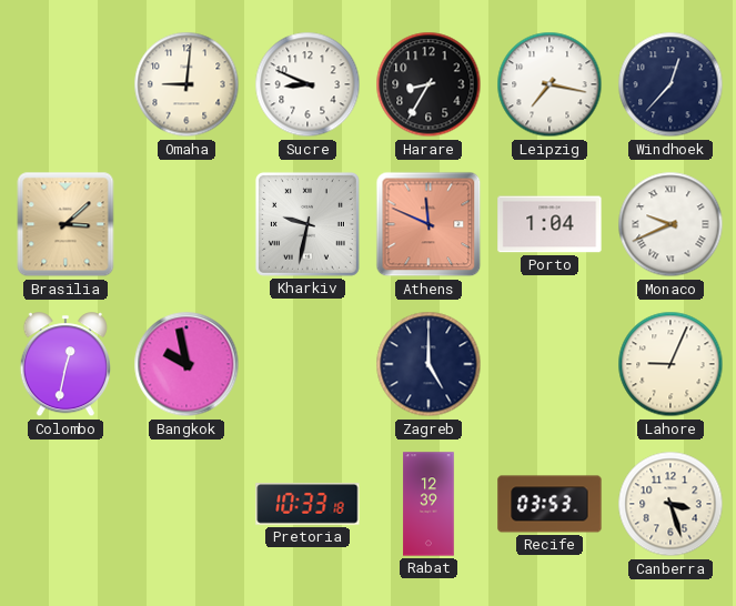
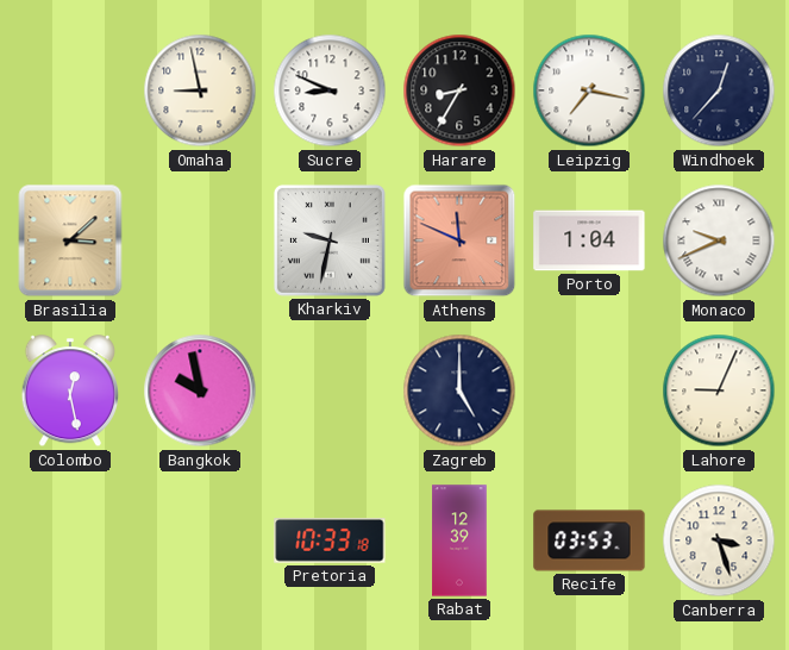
Omaha: 9:01 -> 8:58
Colombo: 12:32 -> 12:28
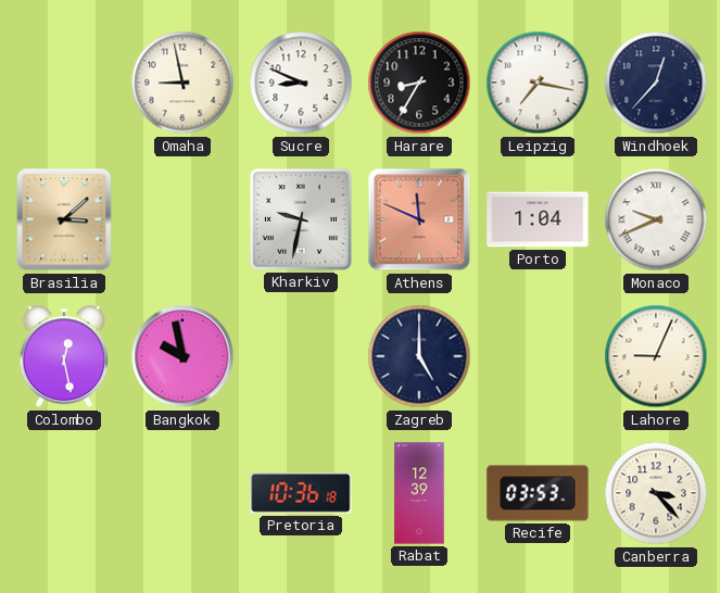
Pretoria: 10:33 -> 10:36
Canberra: 3:27 -> 3:23
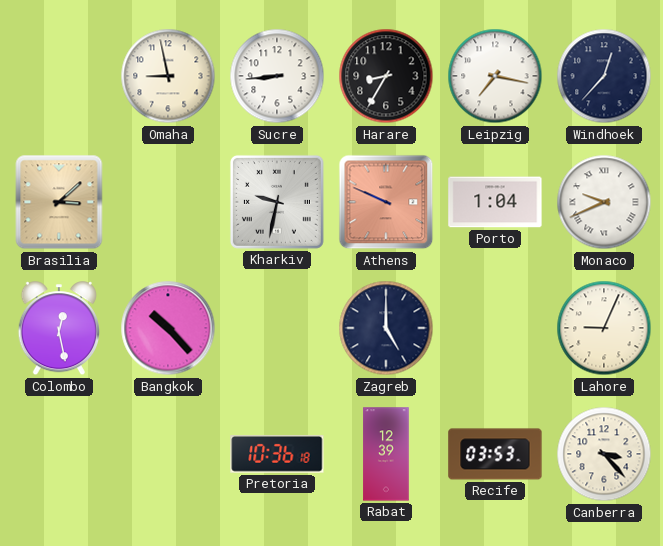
Sucre: 8:49 -> 8:44
Athens: 11:49 -> 9:49
Bangkok: 9:58 -> 10:23
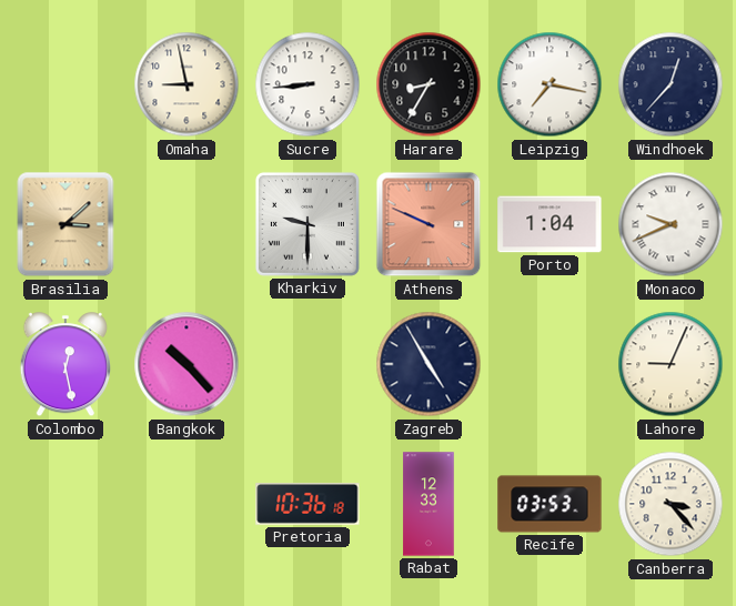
Kharkiv: 9:32 -> 9:30
Zagreb: 5:00 -> 4:55
Rabat: 12:39 -> 12:33
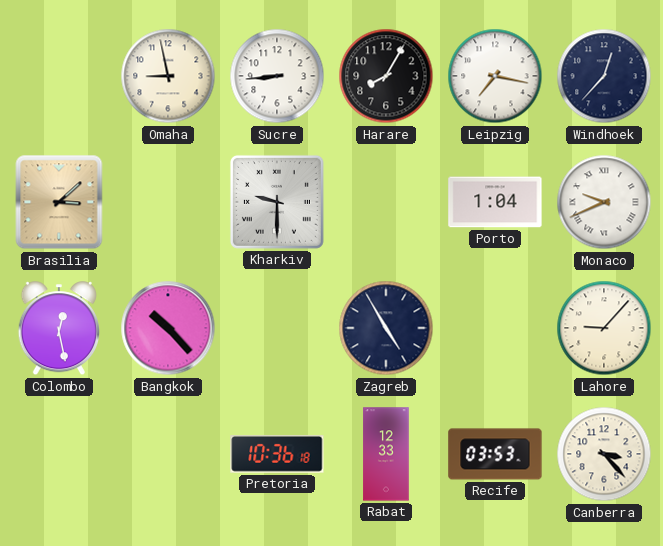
Harare: 8:35 -> 8:05
Athens: 9:49 -> none
Lahore: 9:04 -> 9:07
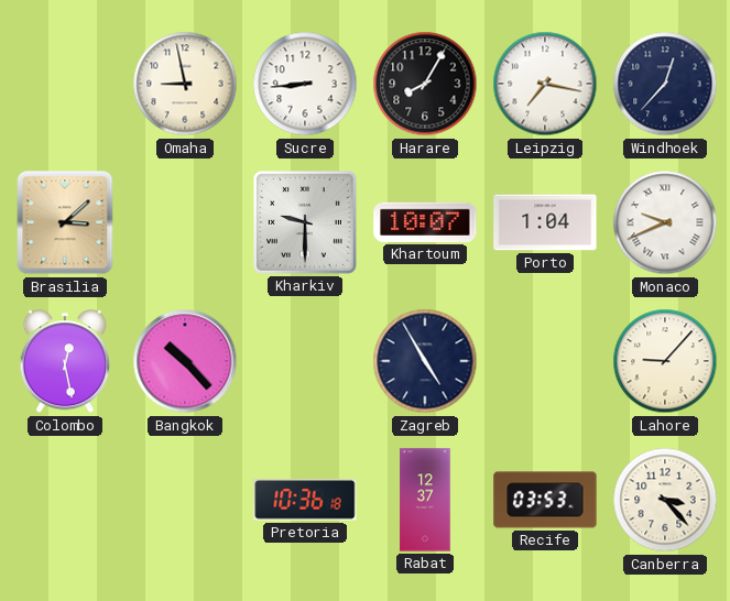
Khartoum: none -> 10:07
Rabat: 12:33 -> 12:37
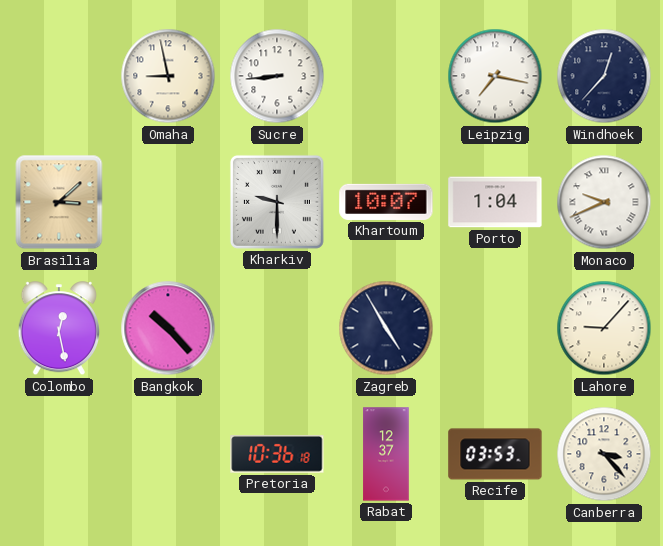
Harare: 8:05 -> none
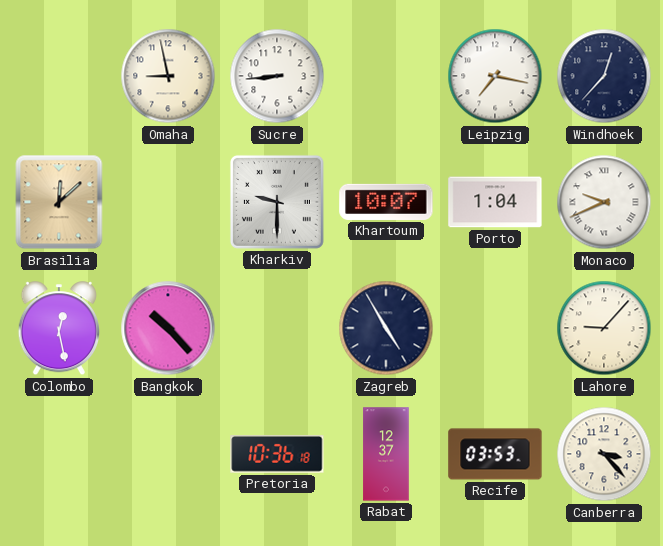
Brasilia: 3:08 -> 12:08
